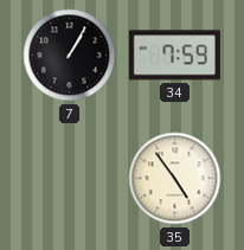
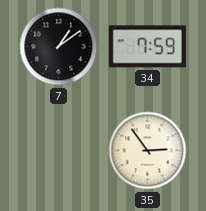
7: 1:05 -> 1:09
35: 4:54 -> 2:54
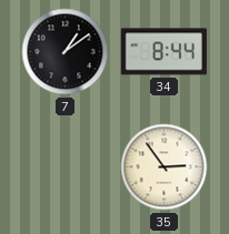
34: 7:59 -> 8:44
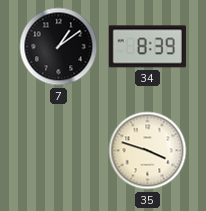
34: 8:44 -> 8:39
35: 2:54 -> 3:48
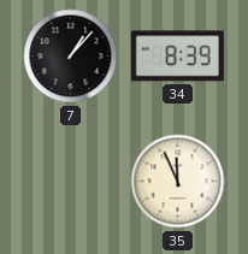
7: 1:09 -> 1:07
35: 3:48 -> 11:56
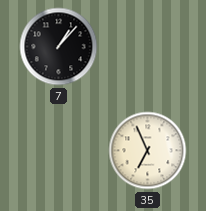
34: 8:39 -> none
35: 11:56 -> 6:56
